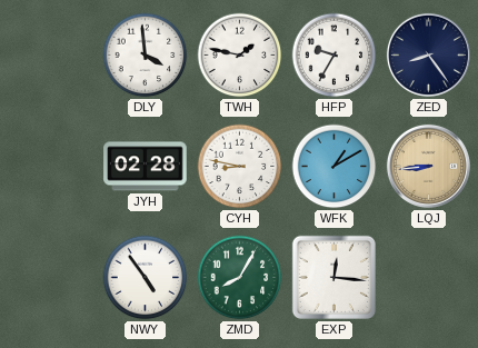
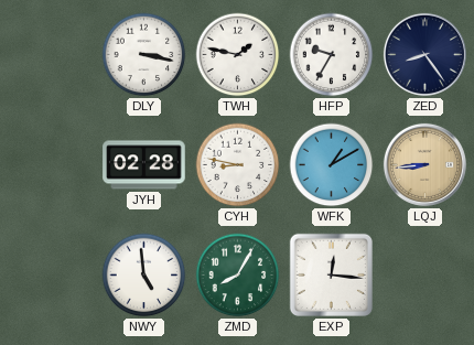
DLY: 3:59 -> 3:17
NWY: 4:54 -> 4:59
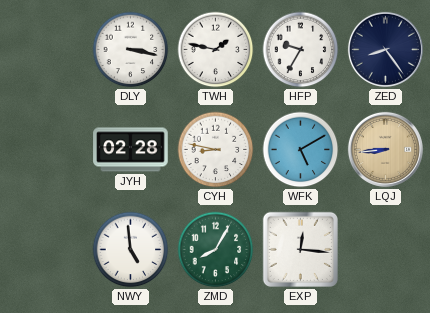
WFK: 1:10 -> 5:10
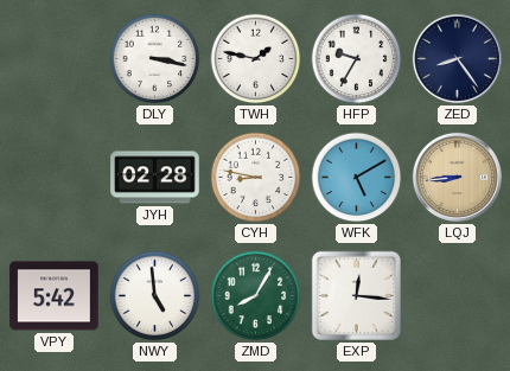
VPY: none -> 5:42
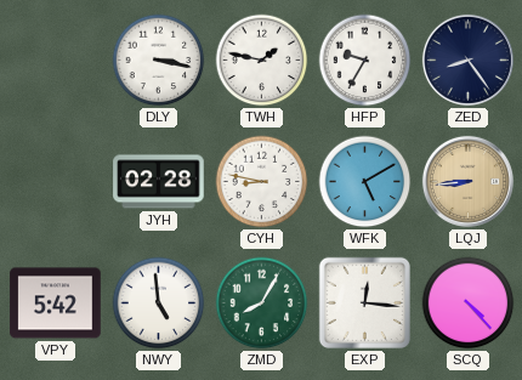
SCQ: none -> 4:23
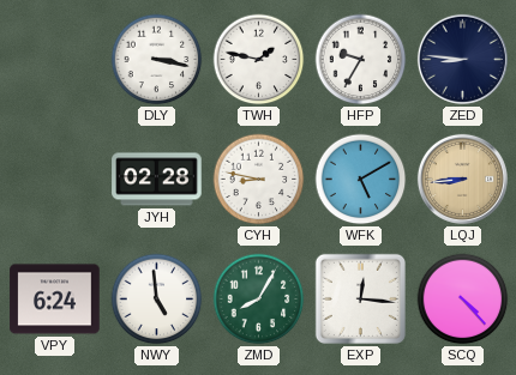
ZED: 8:24 -> 8:46
VPY: 5:42 -> 6:24
